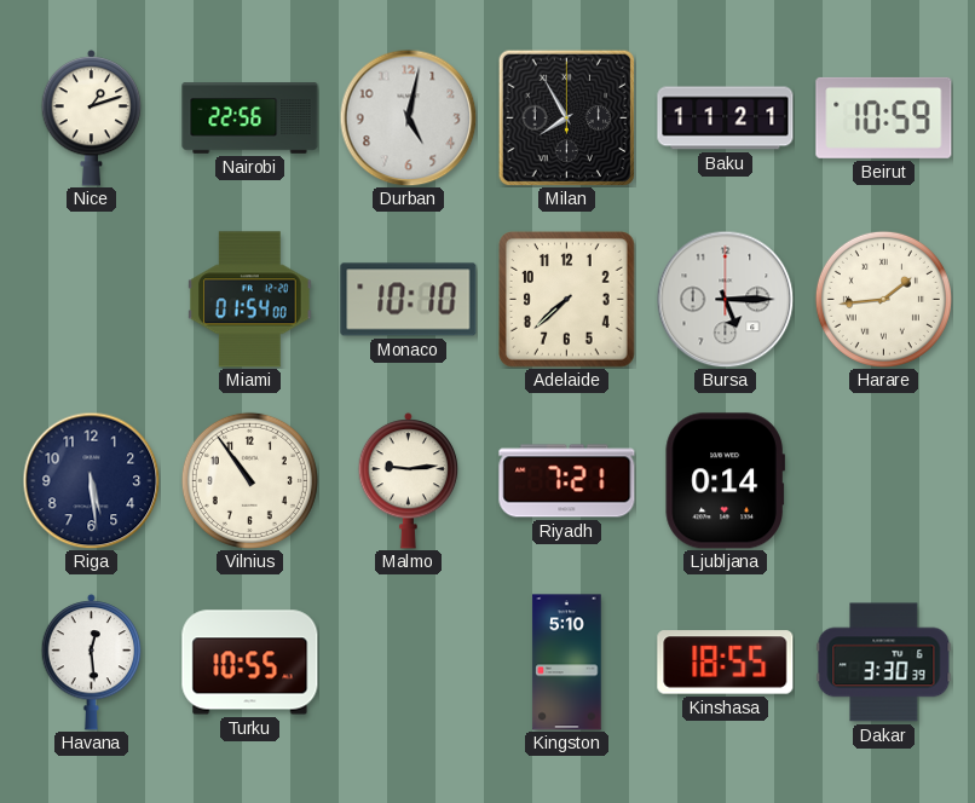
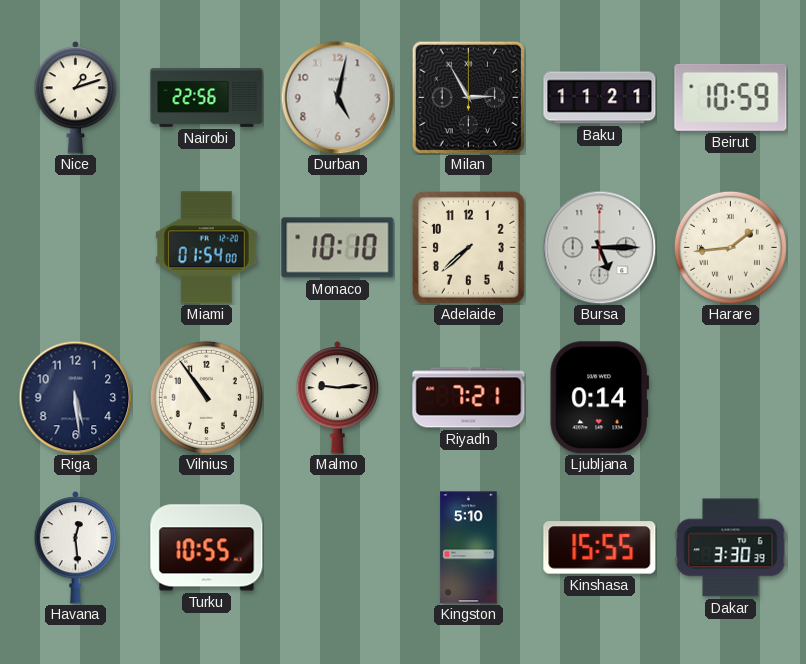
Milan: 7:55 -> 2:55
Kinshasa: 18:55 -> 15:55
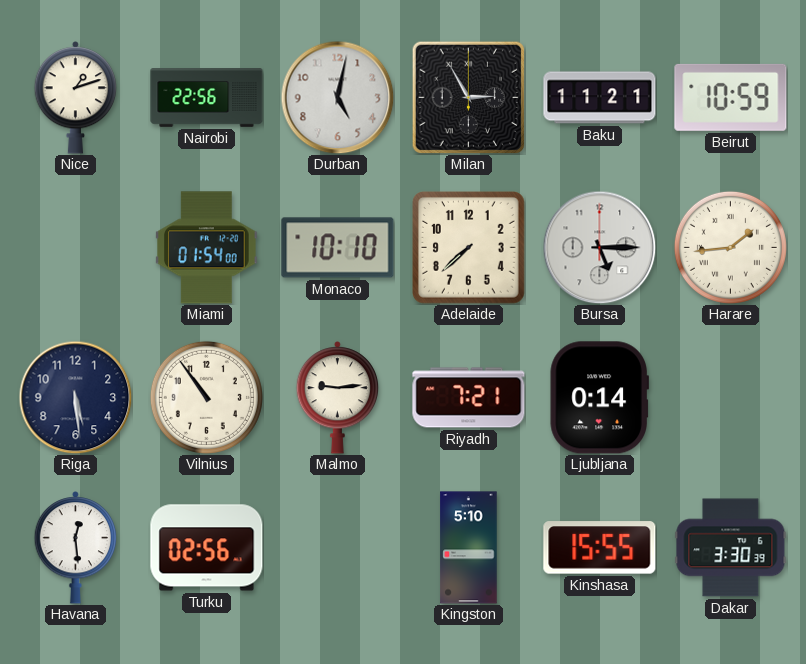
Turku: 10:55 -> 02:56
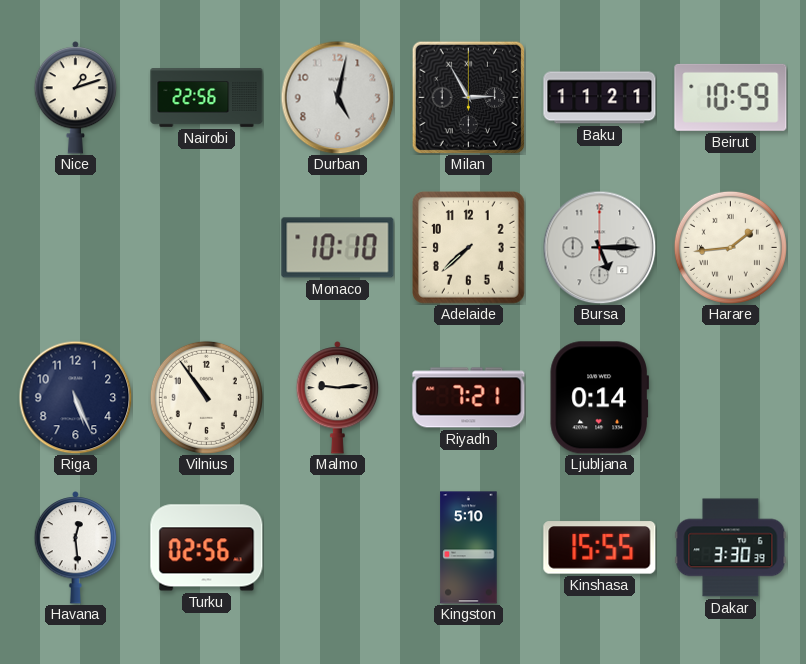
Miami: 01:54 -> none
Riga: 5:29 -> 5:26
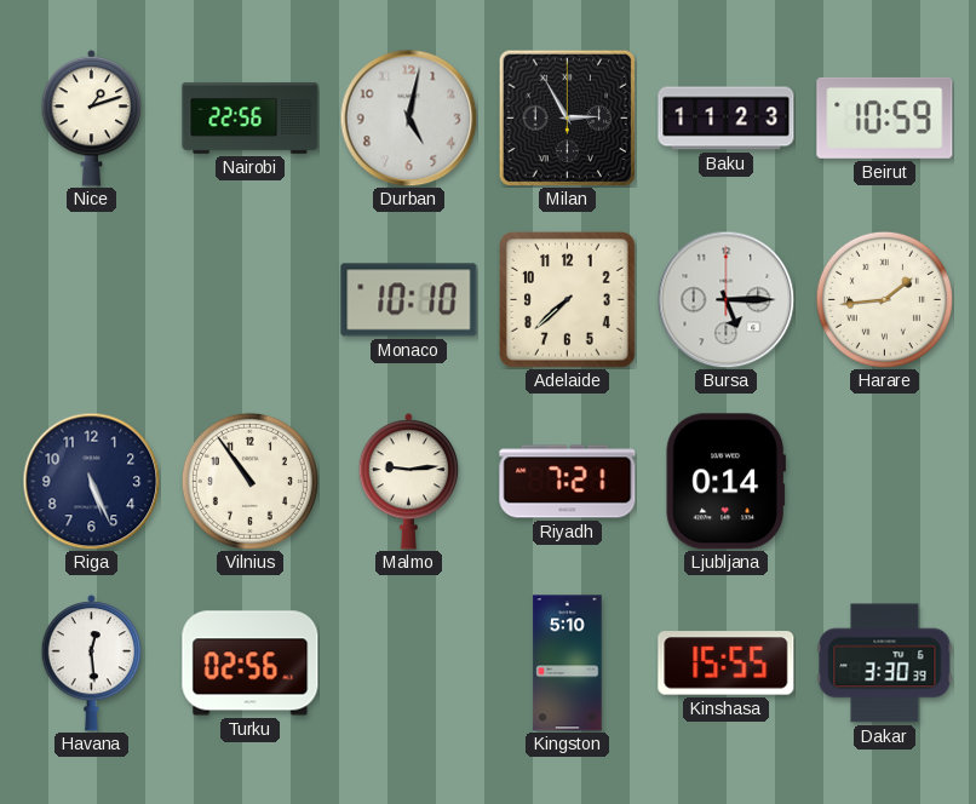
Baku: 11:21 -> 11:23
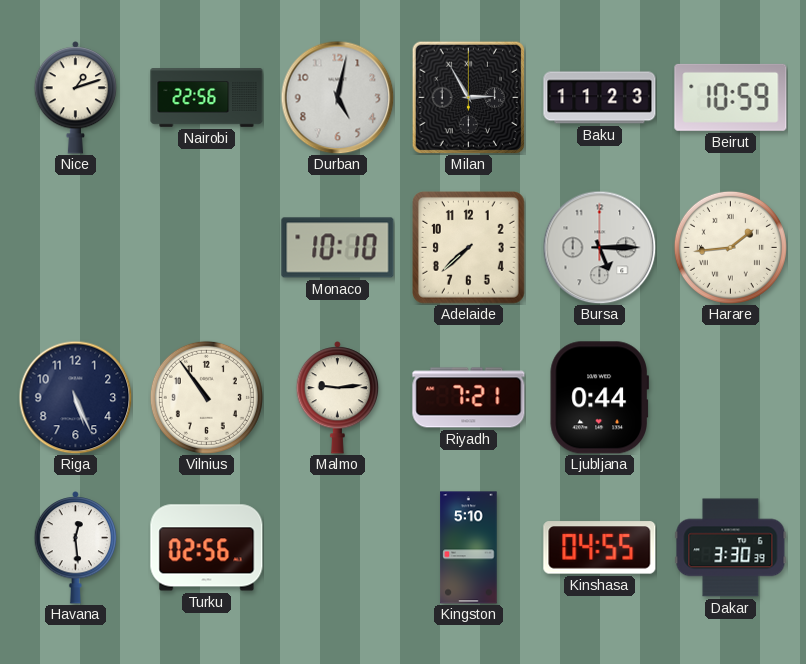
Ljubljana: 0:14 -> 0:44
Kinshasa: 15:55 -> 04:55
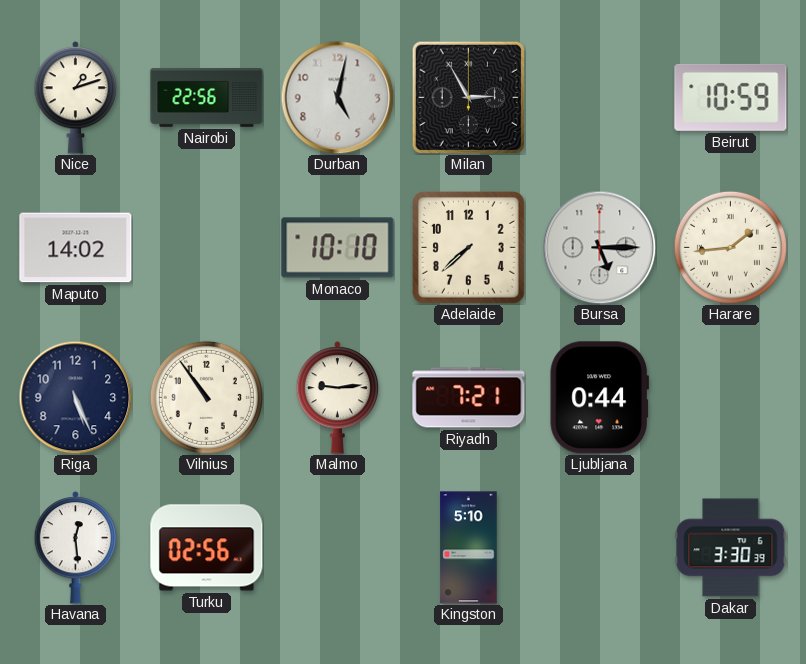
Baku: 11:23 -> none
Maputo: none -> 14:02
Kinshasa: 04:55 -> none
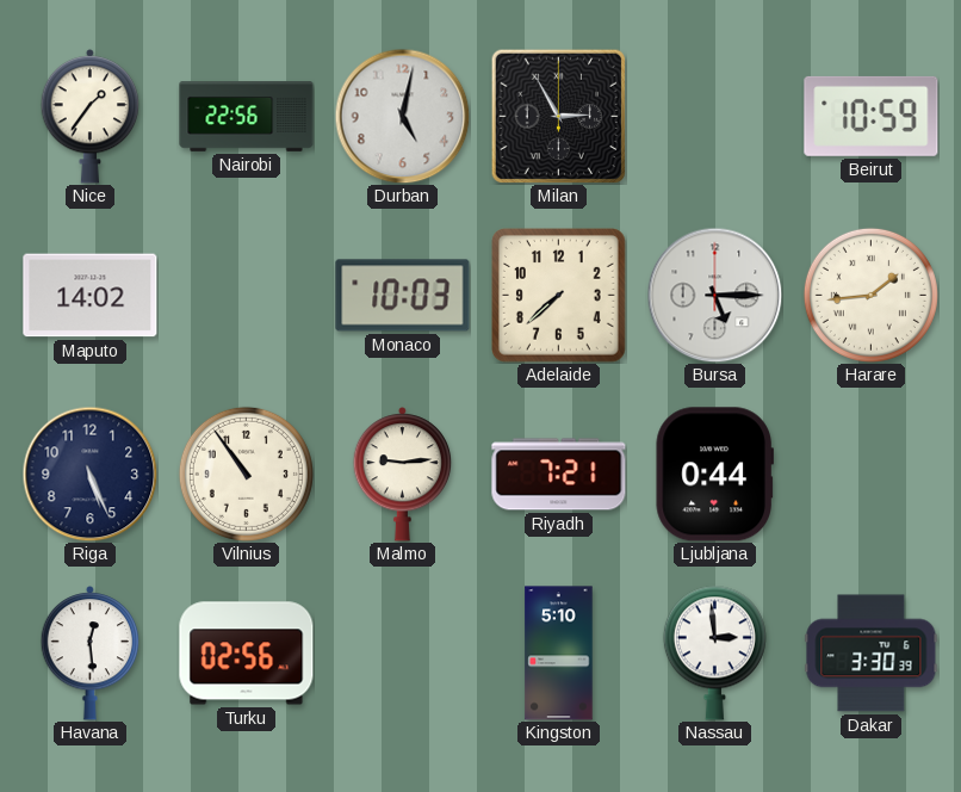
Nice: 1:12 -> 1:36
Monaco: 10:10 -> 10:03
Nassau: none -> 2:59
